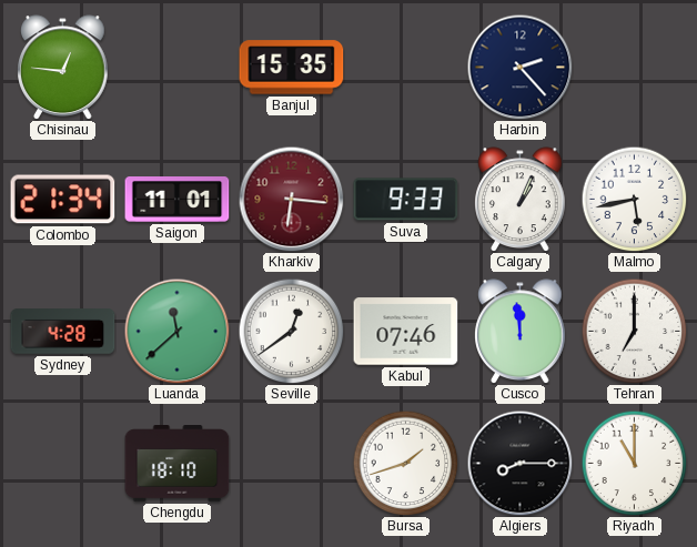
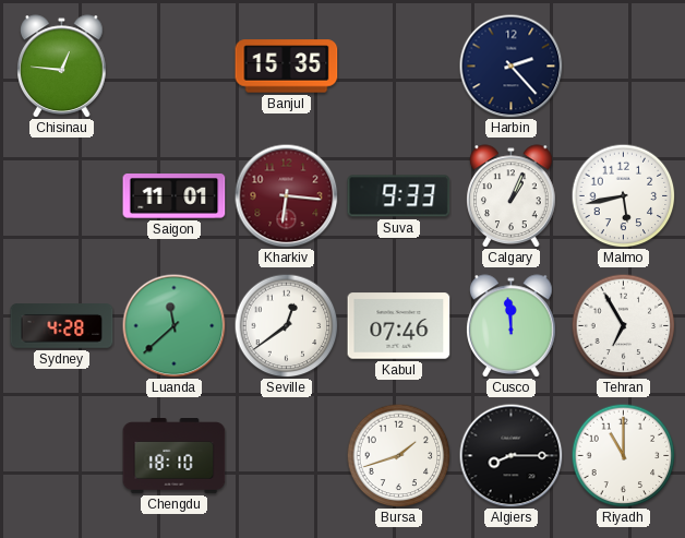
Colombo: 21:34 -> none
Tehran: 7:00 -> 6:55
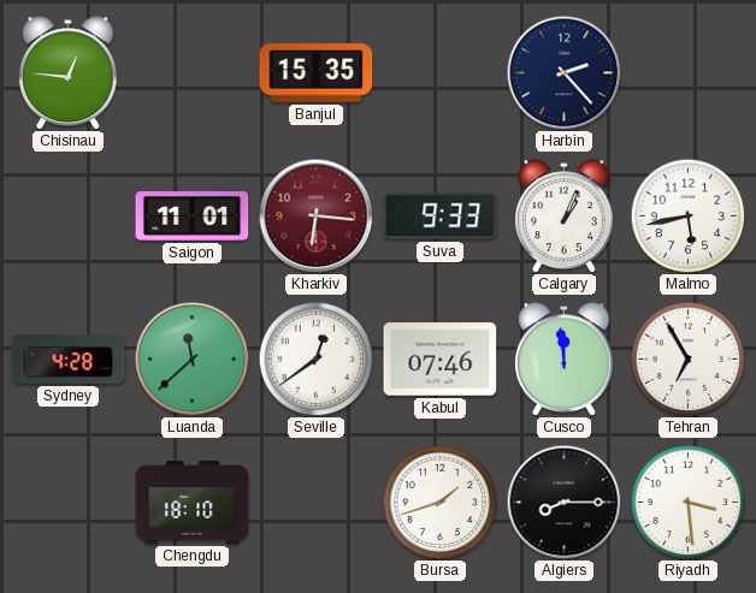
Riyadh: 11:00 -> 3:29
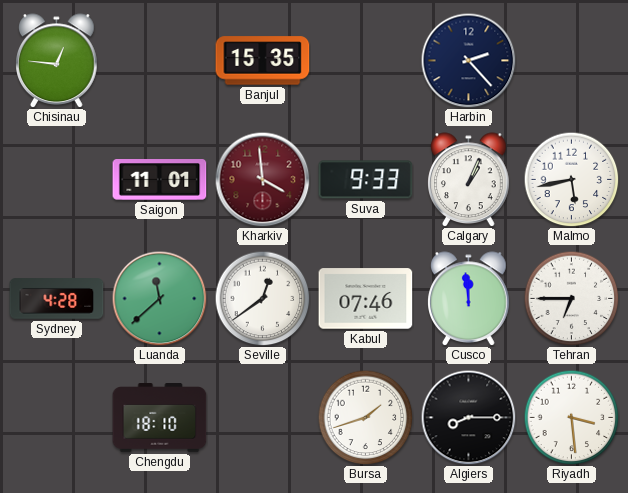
Kharkiv: 6:16 -> 3:59
Tehran: 6:55 -> 6:45
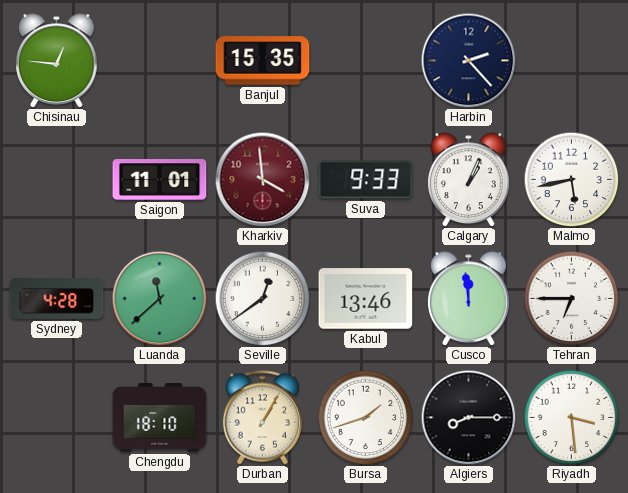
Kabul: 07:46 -> 13:46
Durban: none -> 1:05
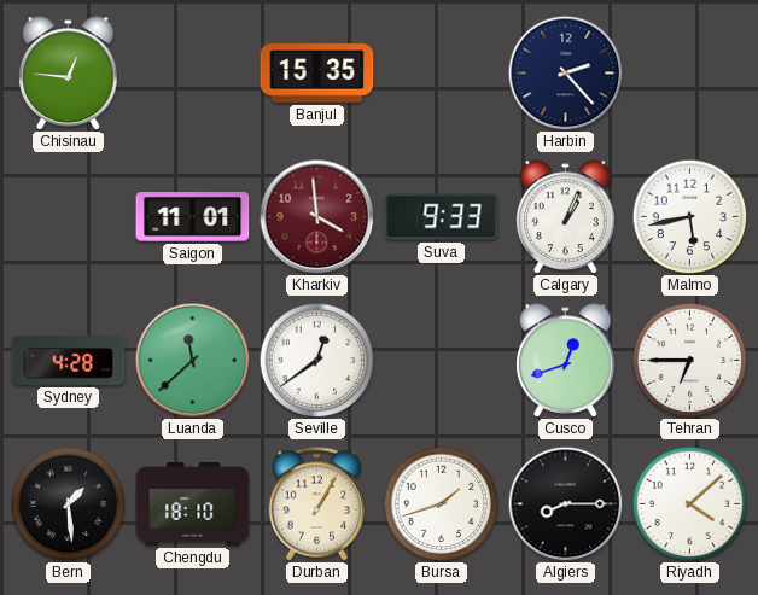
Kabul: 13:46 -> none
Cusco: 11:59 -> 12:42
Bern: none -> 1:29
Riyadh: 3:29 -> 4:08
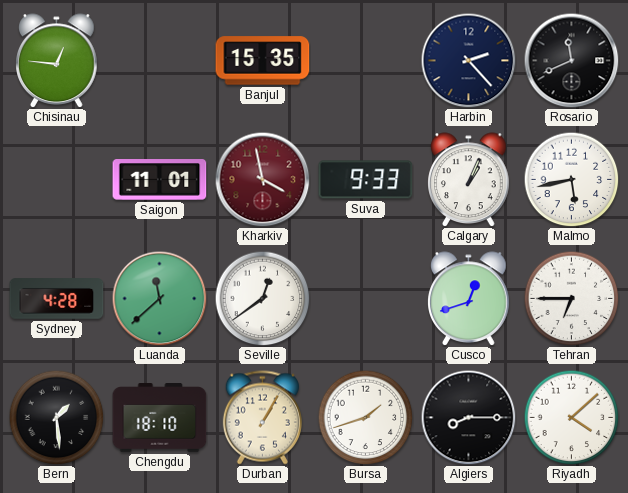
Rosario: none -> 11:41
Kharkiv: 3:59 -> 3:58
